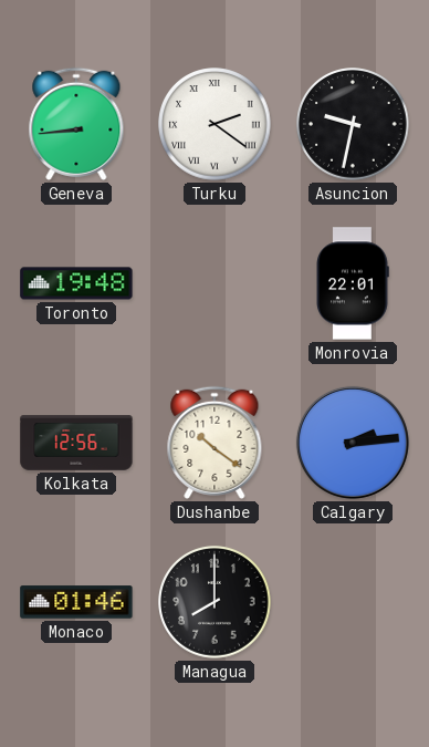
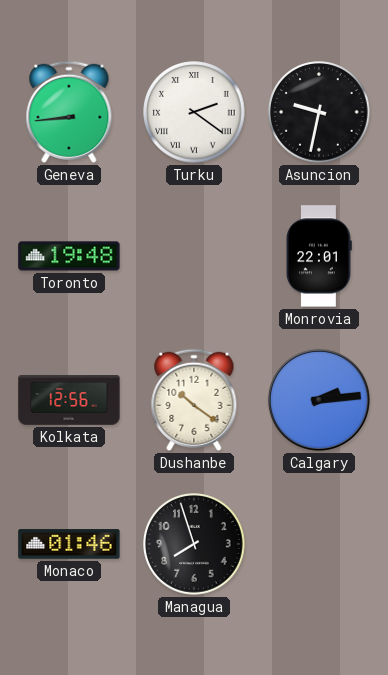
Managua: 8:00 -> 7:57
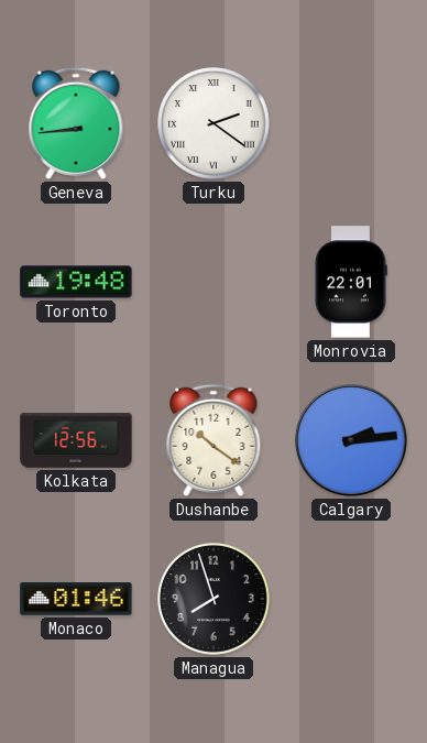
Asuncion: 9:32 -> none
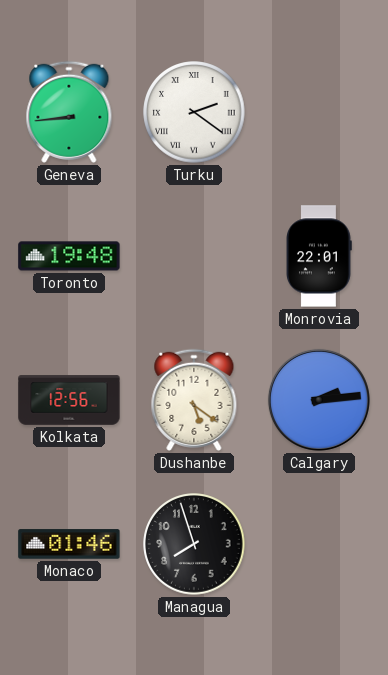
Dushanbe: 10:21 -> 5:21
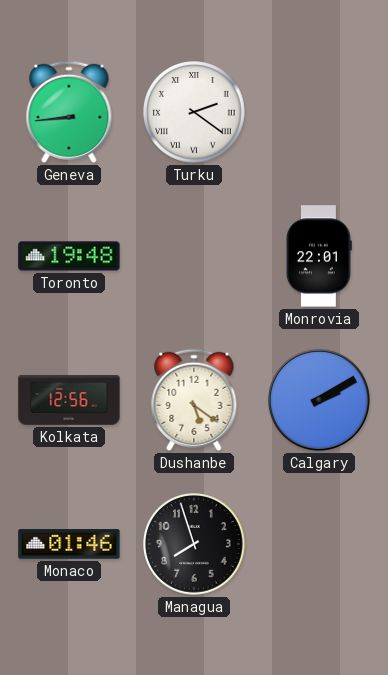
Calgary: 2:14 -> 2:10
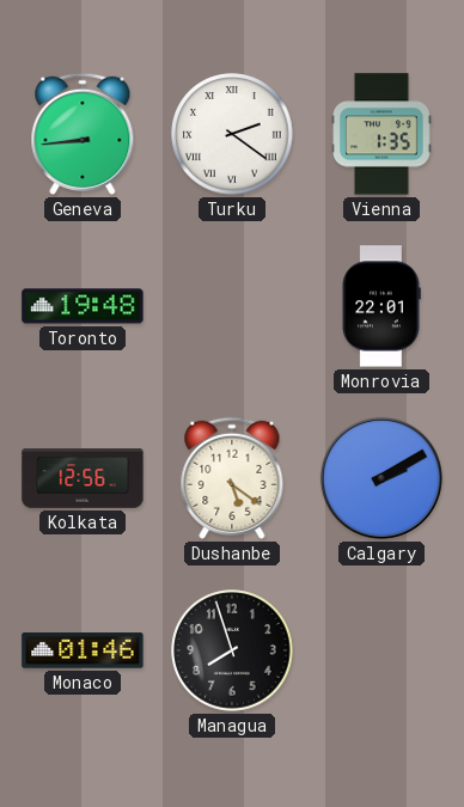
Vienna: none -> 1:35
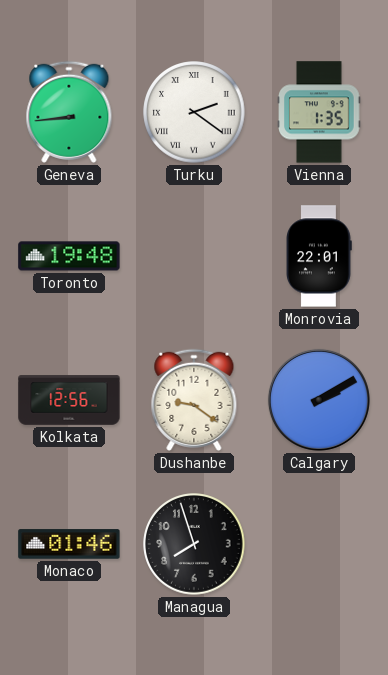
Dushanbe: 5:21 -> 9:21
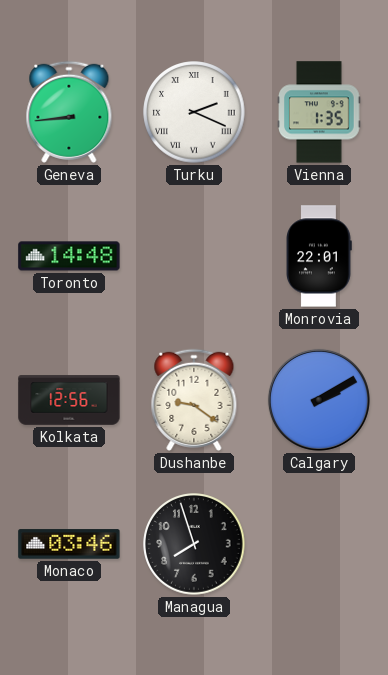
Turku: 2:21 -> 2:19
Toronto: 19:48 -> 14:48
Monaco: 01:46 -> 03:46
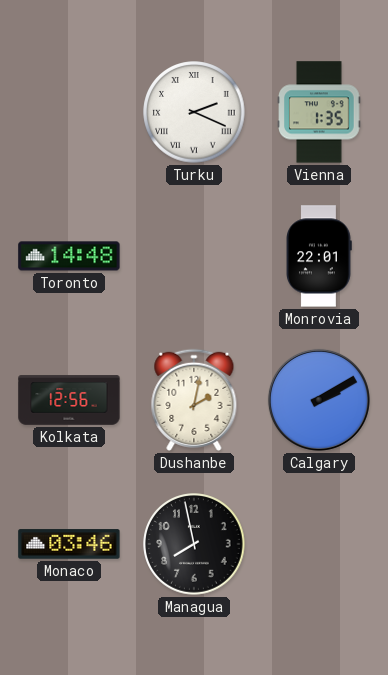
Geneva: 8:44 -> none
Dushanbe: 9:21 -> 2:02
Managua: 7:57 -> 7:58
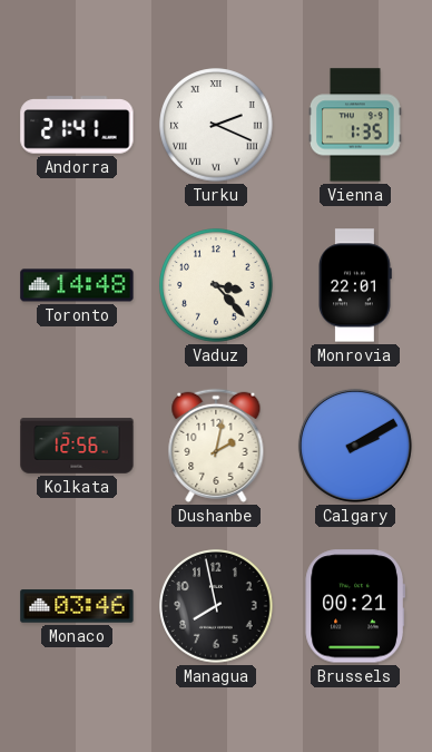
Andorra: none -> 21:41
Vaduz: none -> 3:23
Brussels: none -> 00:21
